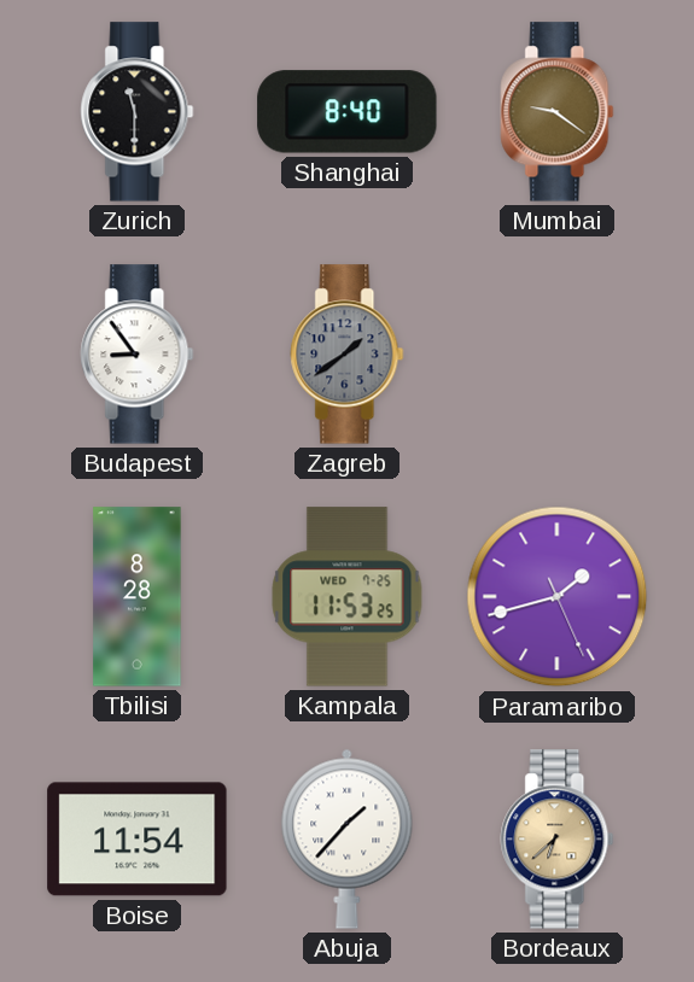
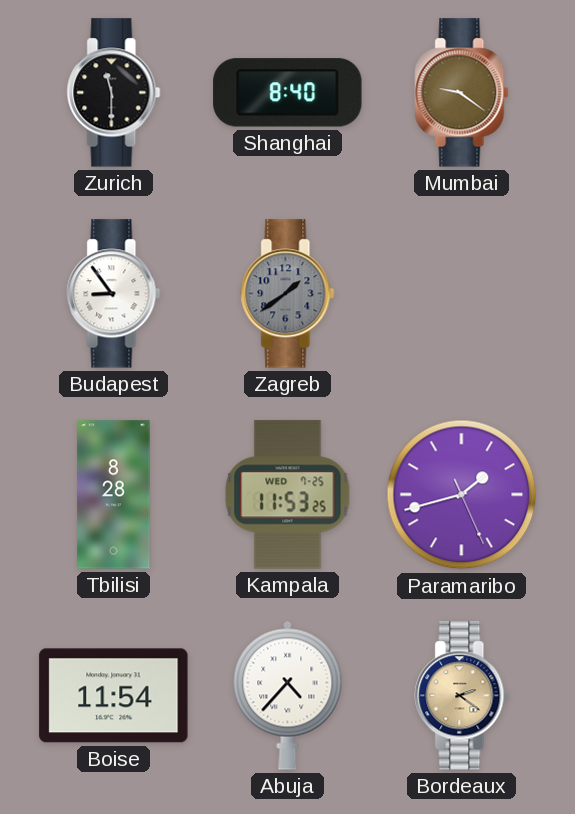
Abuja: 1:37 -> 4:37
Bordeaux: 6:38 -> 2:21
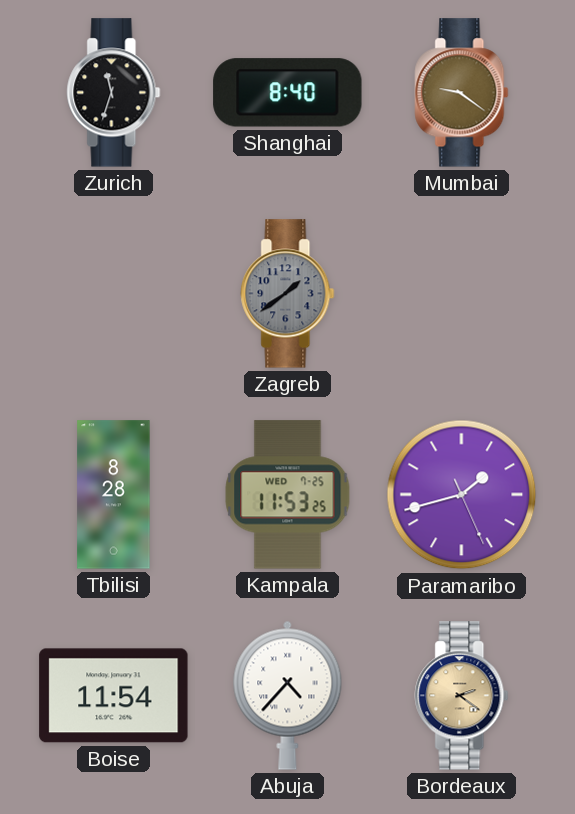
Zurich: 11:30 -> 11:33
Budapest: 8:54 -> none
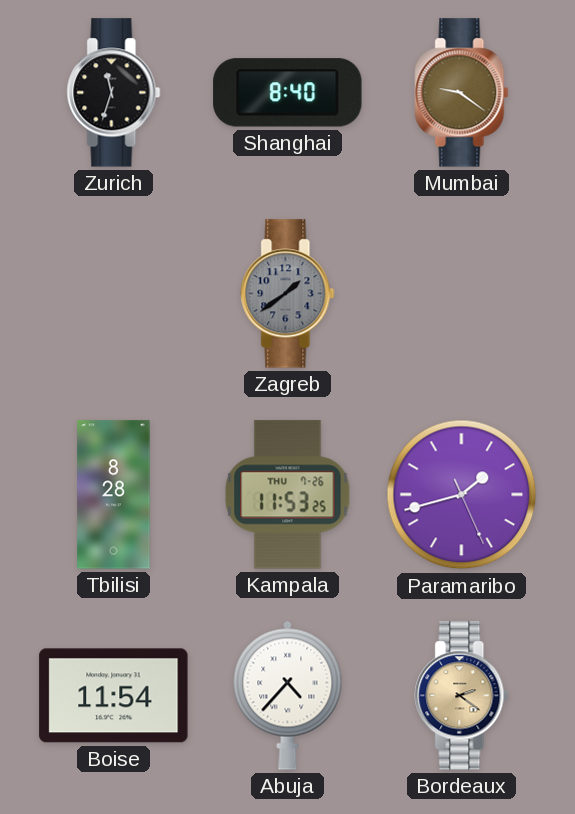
Kampala date: WED 7-25 -> THU 7-26
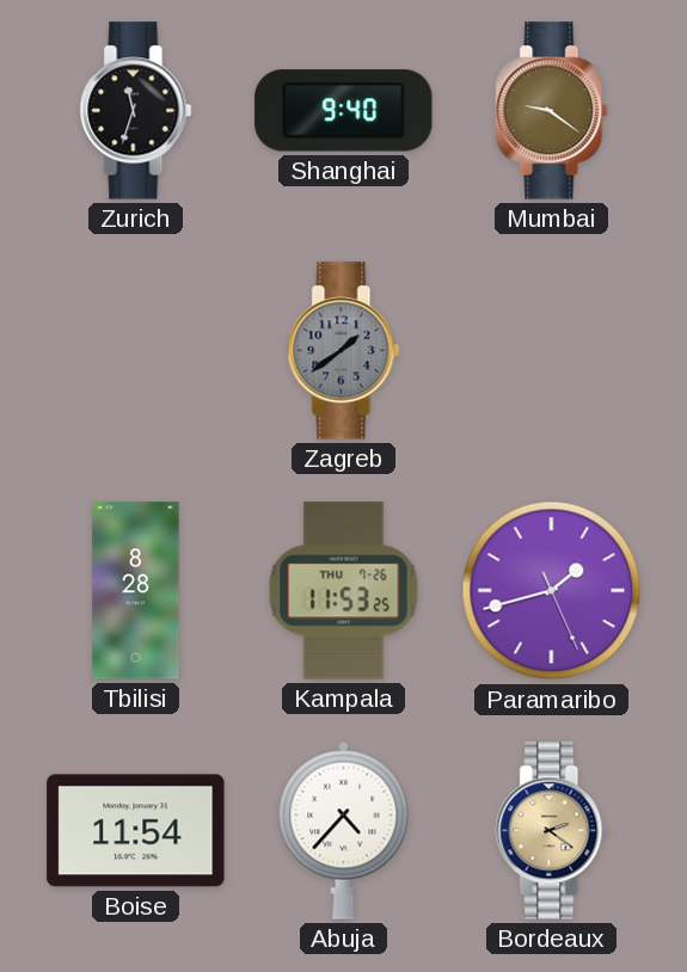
Shanghai: 8:40 -> 9:40
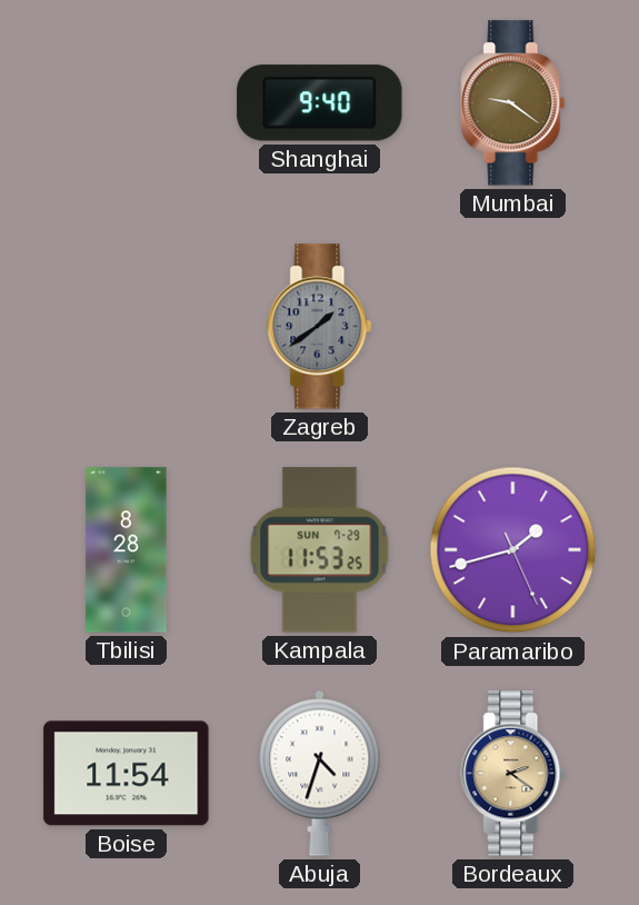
Zurich: 11:33 -> none
Kampala date: THU 7-26 -> SUN 7-29
Abuja: 4:37 -> 4:33
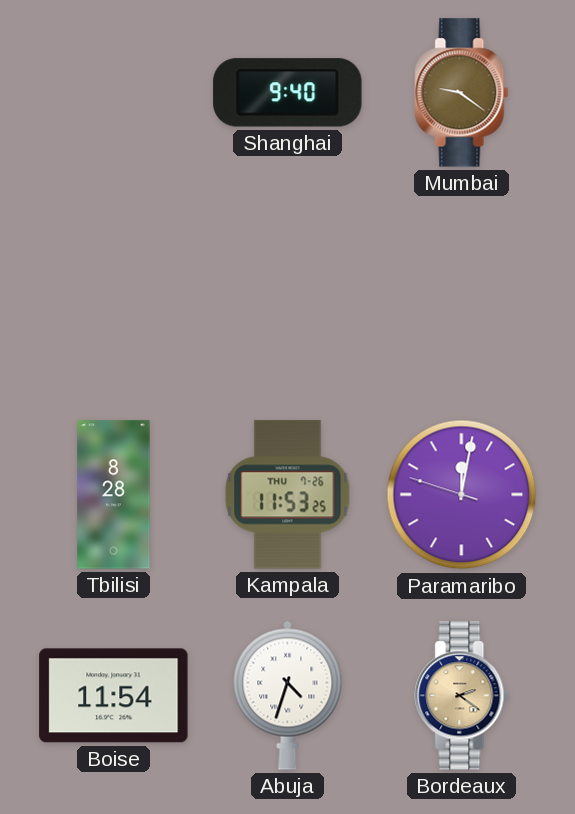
Zagreb: 1:39 -> none
Kampala date: SUN 7-29 -> THU 7-26
Paramaribo: 1:42 -> 12:01
